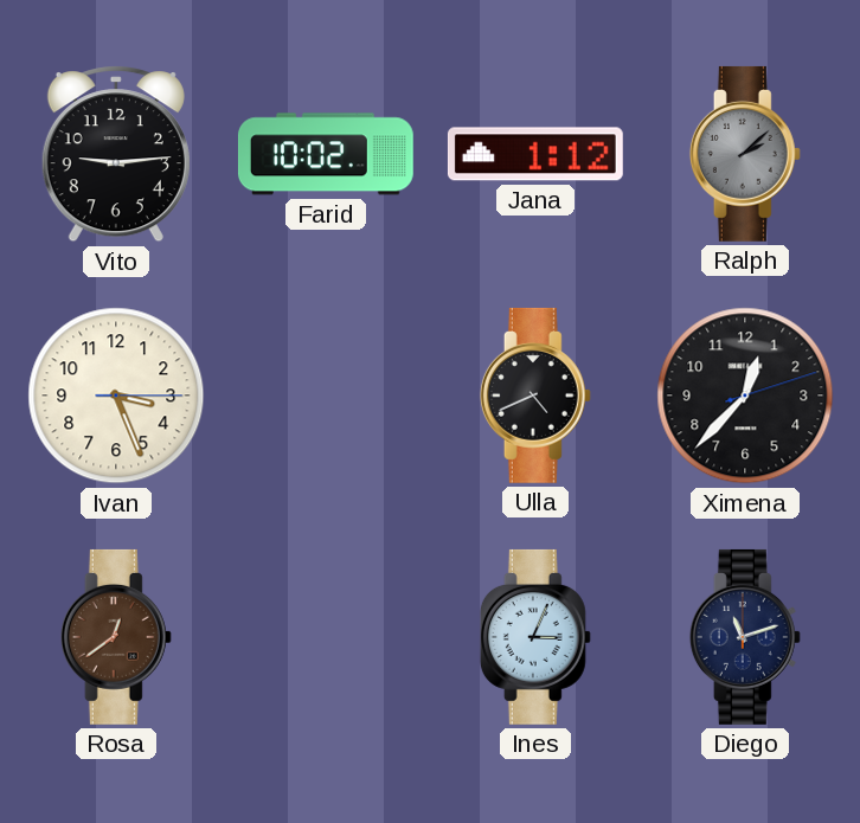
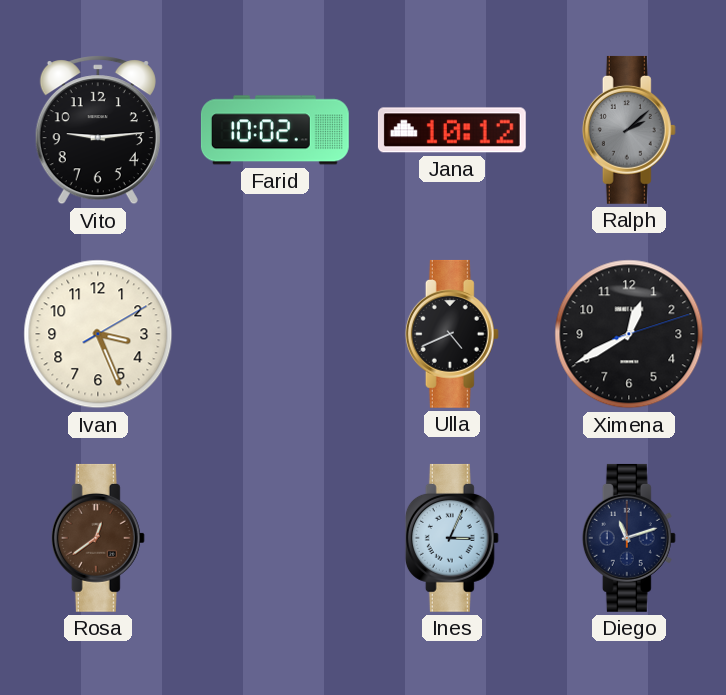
Jana: 1:12 -> 10:12
Ivan: 3:26:15 -> 3:26:10
Ximena: 12:37 -> 12:40
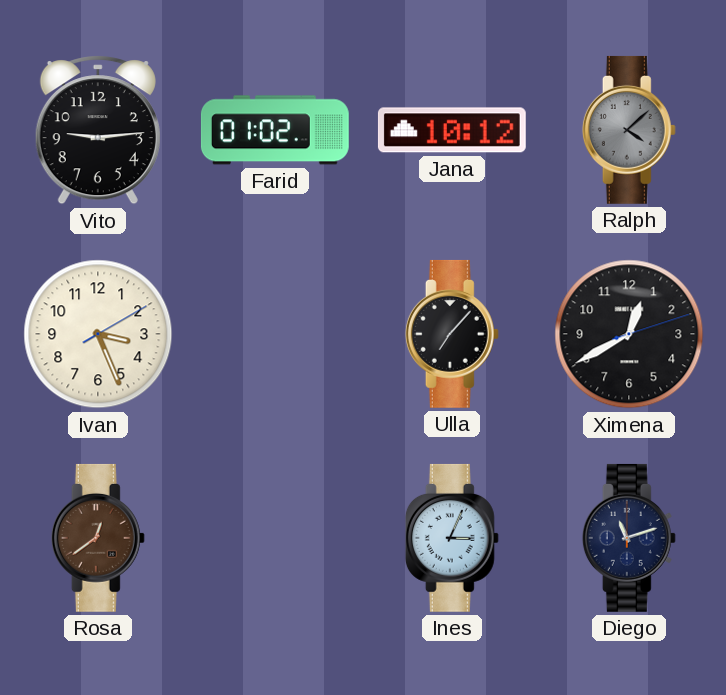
Farid: 10:02 -> 01:02
Ralph: 2:08 -> 4:08
Ulla: 4:41 -> 7:07
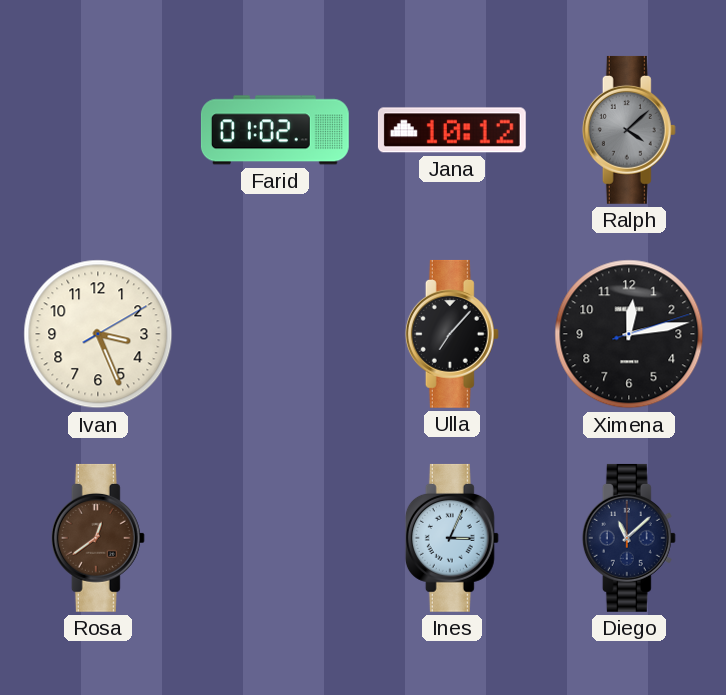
Vito: 9:14 -> none
Ximena: 12:40 -> 12:13
Diego: 11:12 -> 11:08
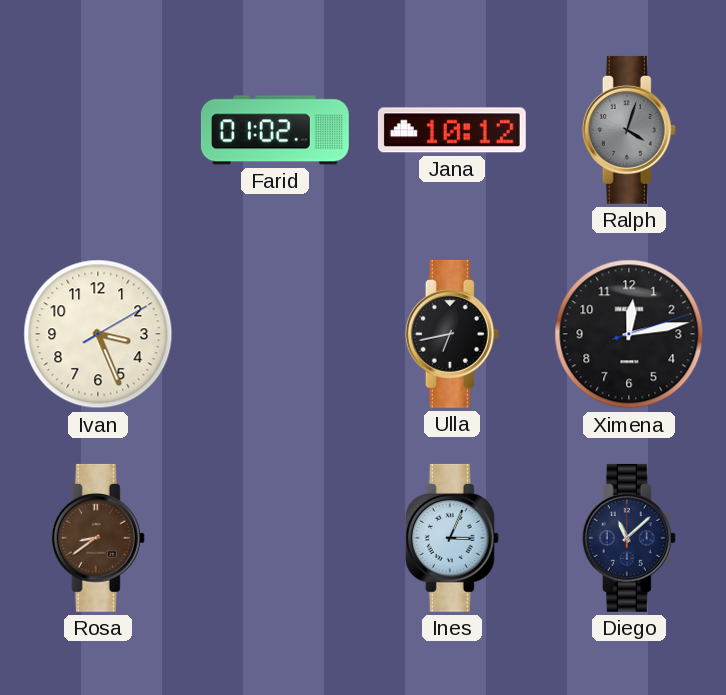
Ralph: 4:08 -> 4:03
Ulla: 7:07 -> 6:43
Rosa: 12:39 -> 8:39
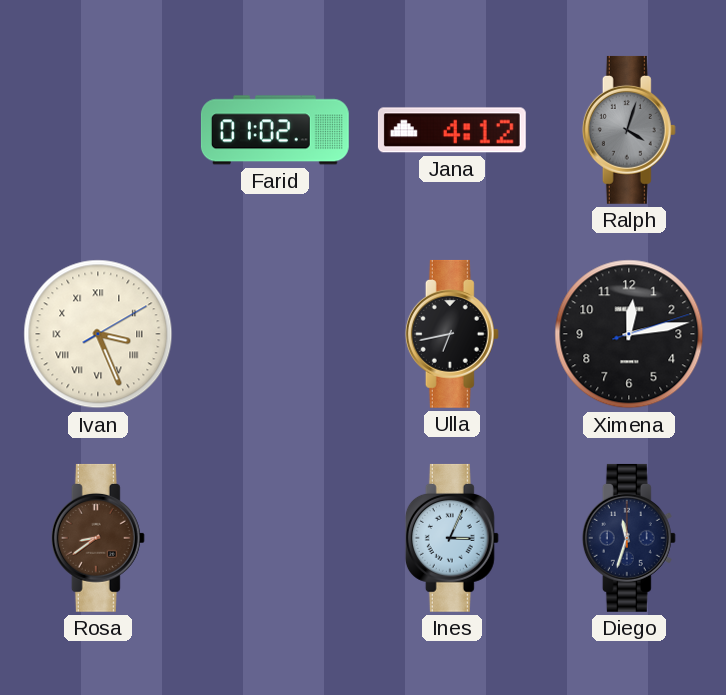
Jana: 10:12 -> 4:12
Ivan numerals: Arabic -> Roman
Diego: 11:08 -> 11:33
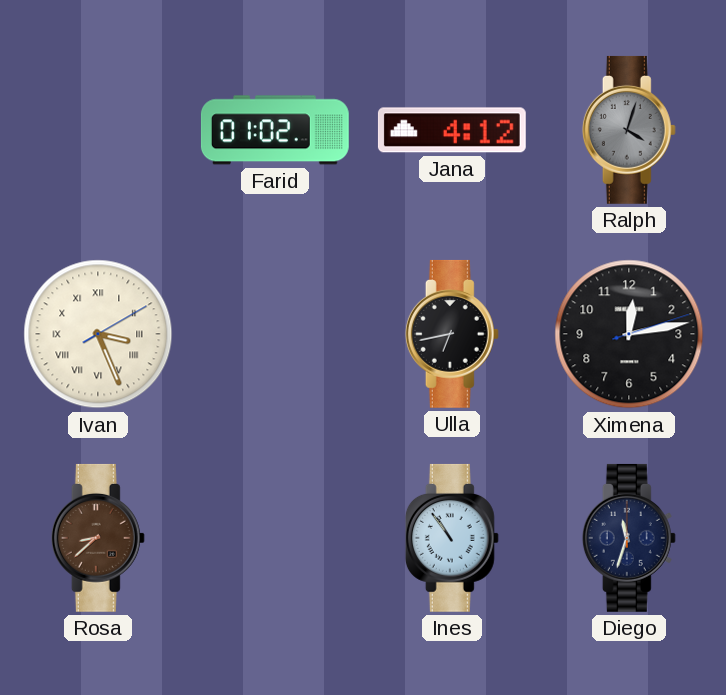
Rosa: 8:39 -> 8:38
Ines: 3:04 -> 10:54
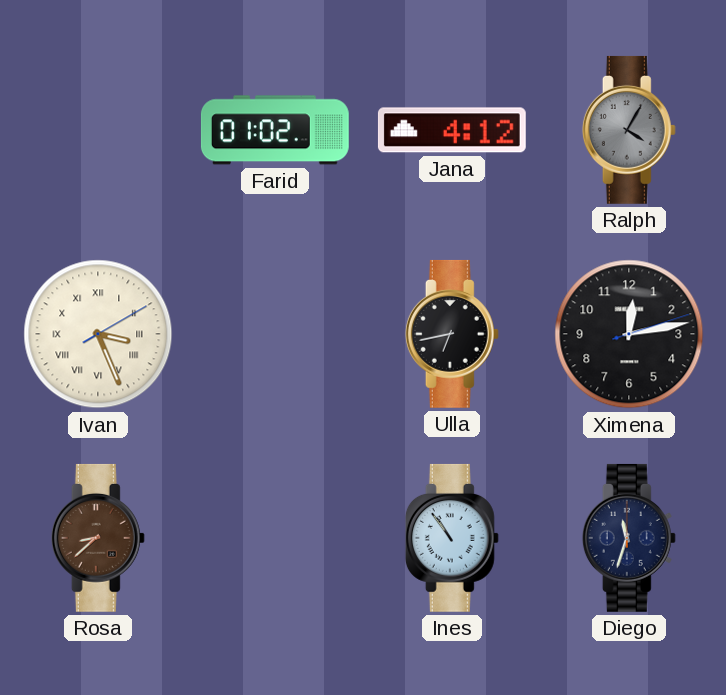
Ralph: 4:03 -> 4:05
